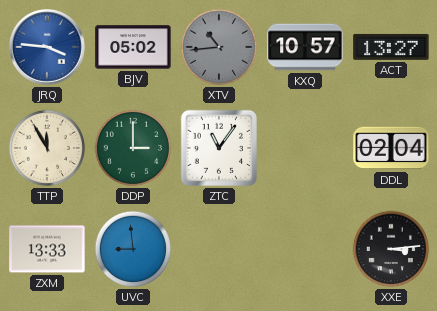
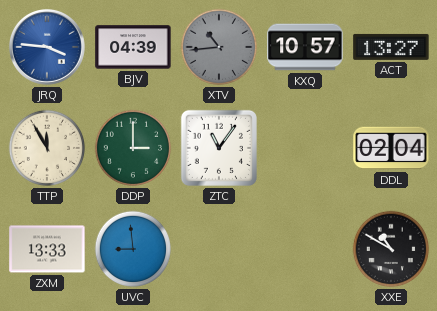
BJV: 05:02 -> 04:39
XXE: 3:14 -> 10:50
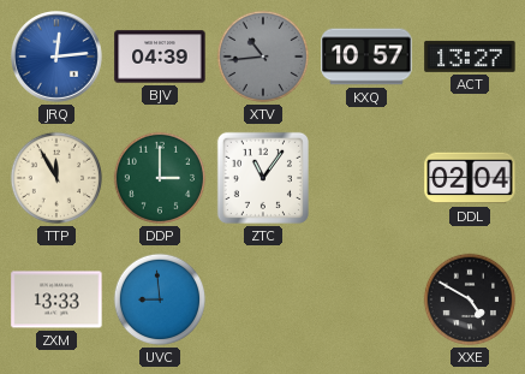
JRQ: 3:46 -> 12:14
XXE: 10:50 -> 4:50
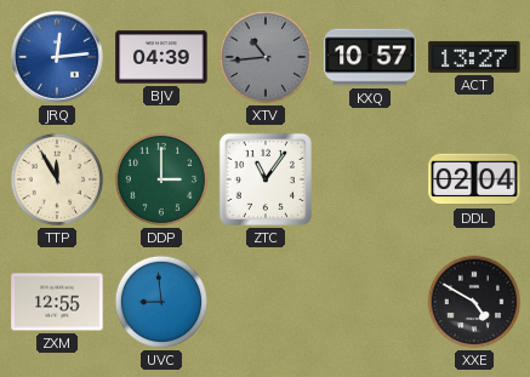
ZXM: 13:33 -> 12:55
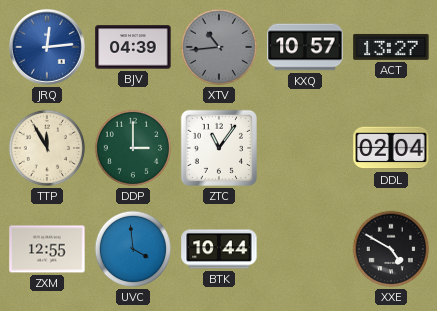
UVC: 8:59 -> 3:59
BTK: none -> 10:44
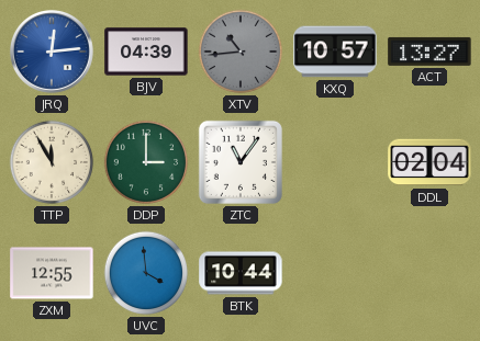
XXE: 4:50 -> none
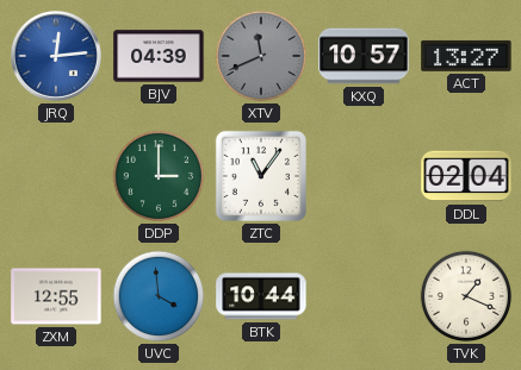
XTV: 10:44 -> 11:41
TTP: 11:55 -> none
TVK: none -> 1:19
